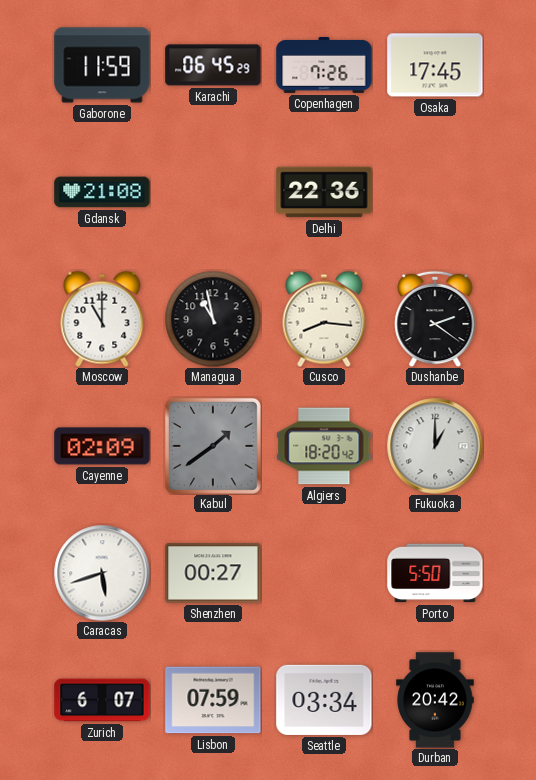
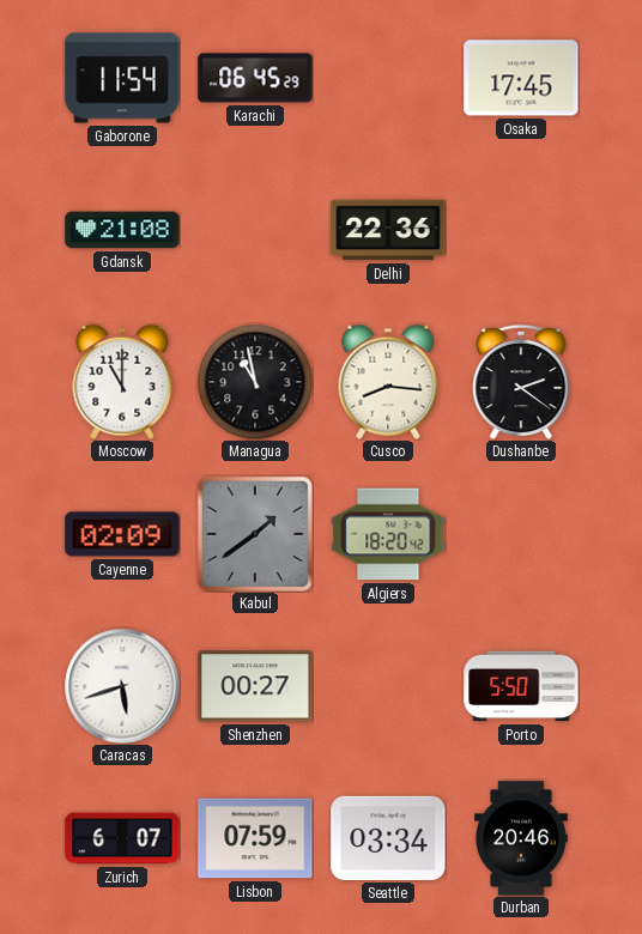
Gaborone: 11:59 -> 11:54
Copenhagen: 7:26 -> none
Fukuoka: 1:00 -> none
Durban: 20:42 -> 20:46
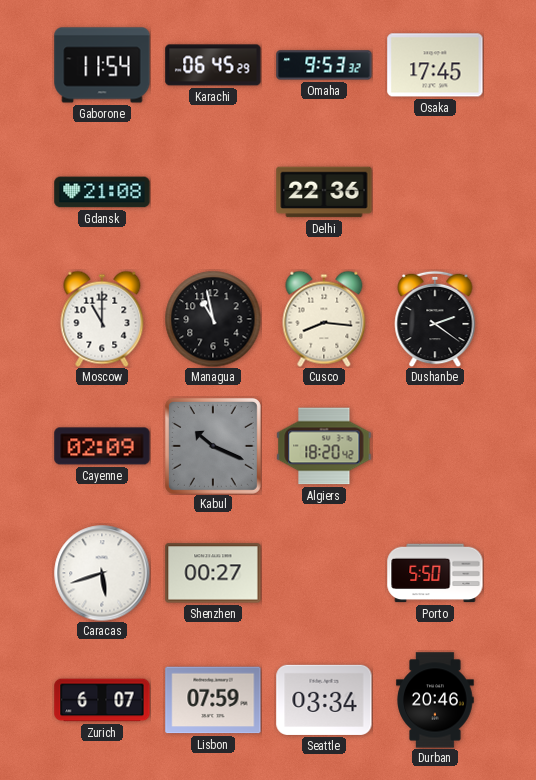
Omaha: none -> 9:53
Kabul: 1:39 -> 10:19
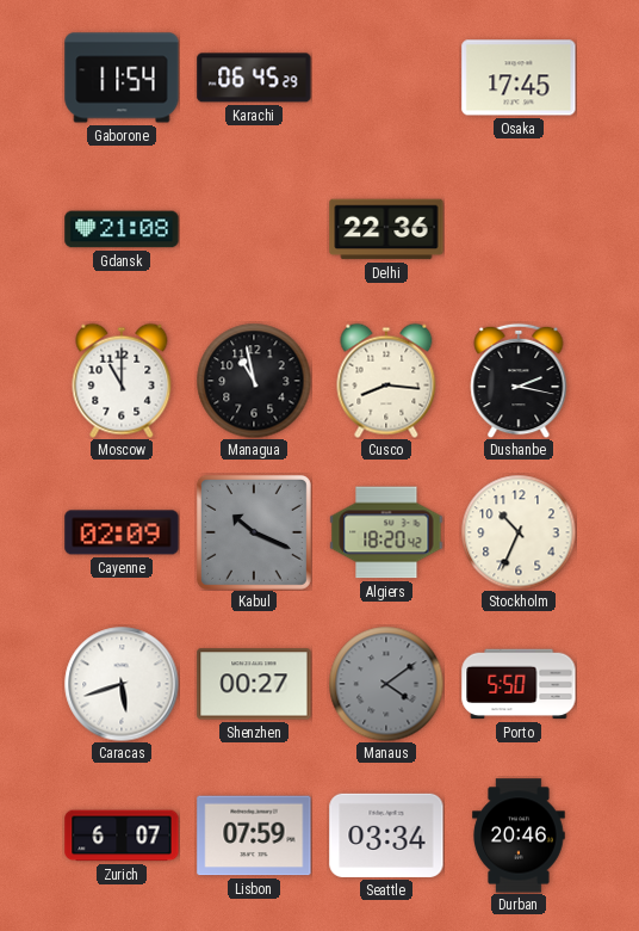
Omaha: 9:53 -> none
Dushanbe: 2:21 -> 2:17
Stockholm: none -> 10:34
Manaus: none -> 4:09
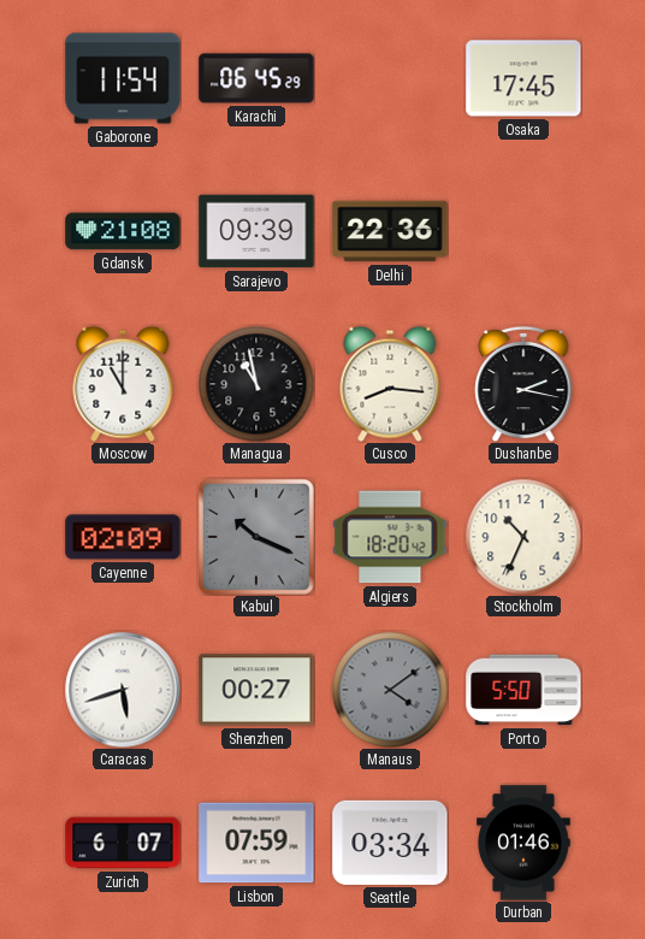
Sarajevo: none -> 09:39
Durban: 20:46 -> 01:46
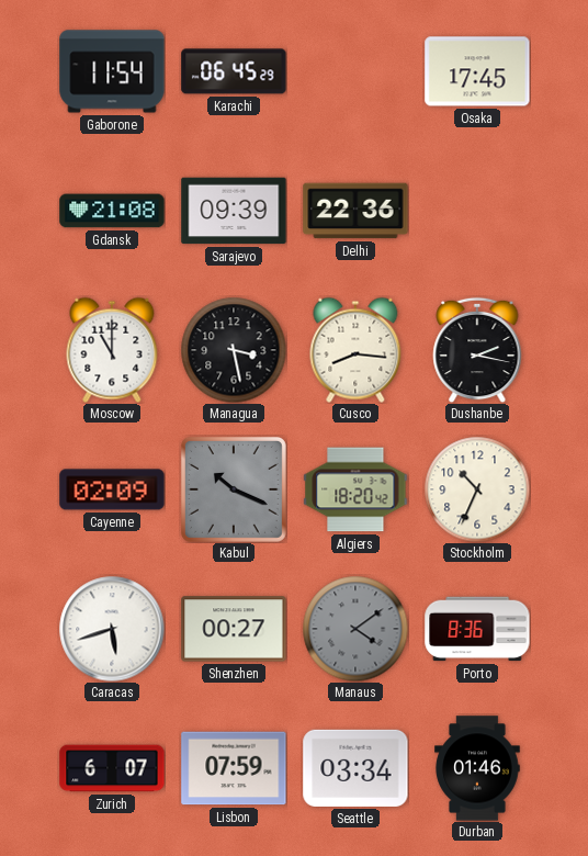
Managua: 10:58 -> 3:28
Porto: 5:50 -> 8:36
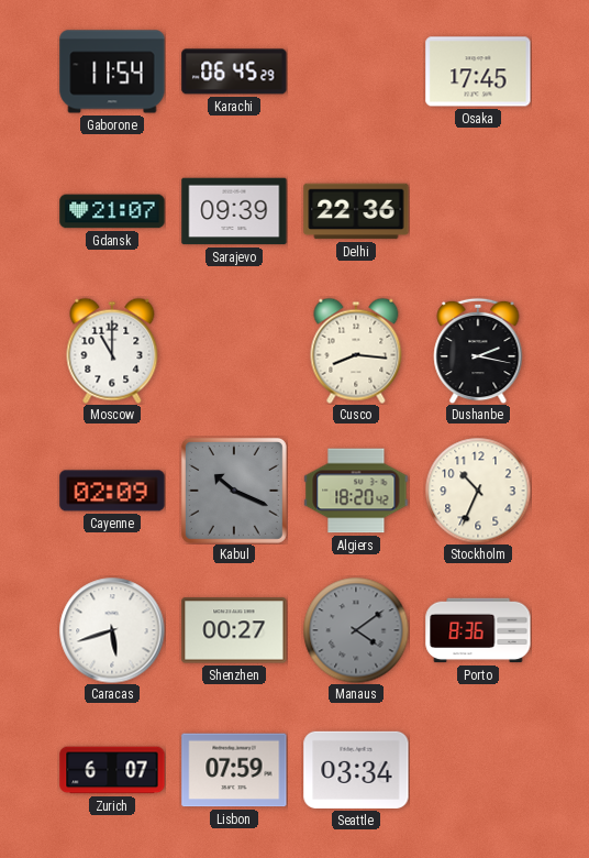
Gdansk: 21:08 -> 21:07
Managua: 3:28 -> none
Durban: 01:46 -> none
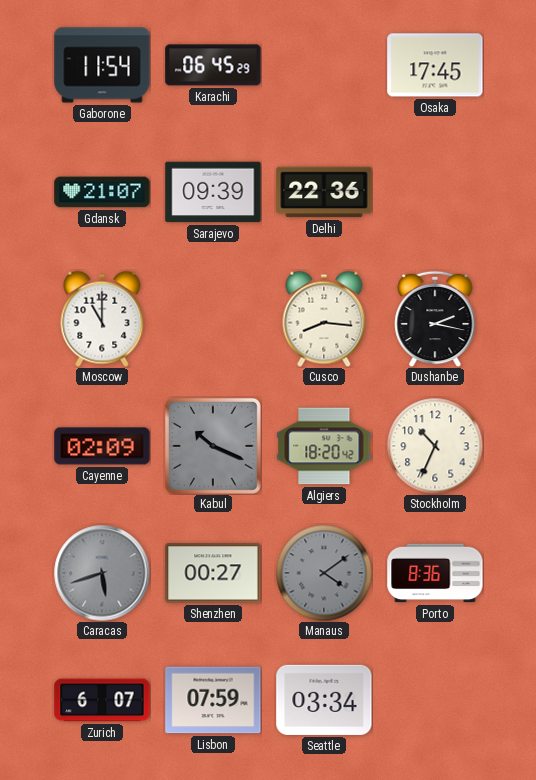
Caracas dial: white -> grey
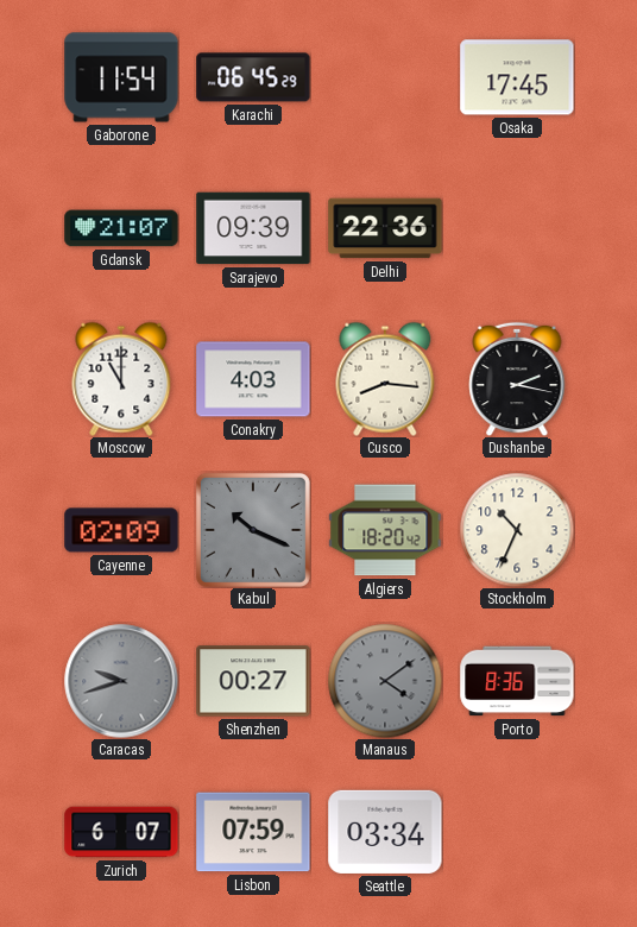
Conakry: none -> 4:03
Caracas: 5:42 -> 9:42
